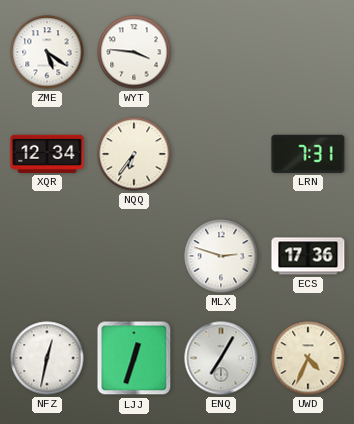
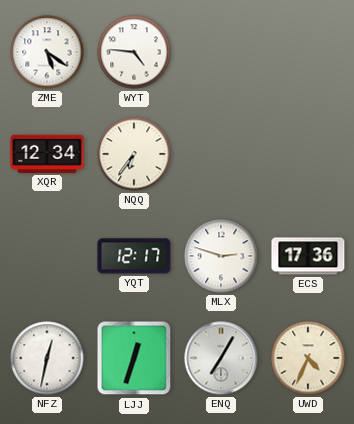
WYT: 3:46 -> 4:46
LRN: 7:31 -> none
YQT: none -> 12:17
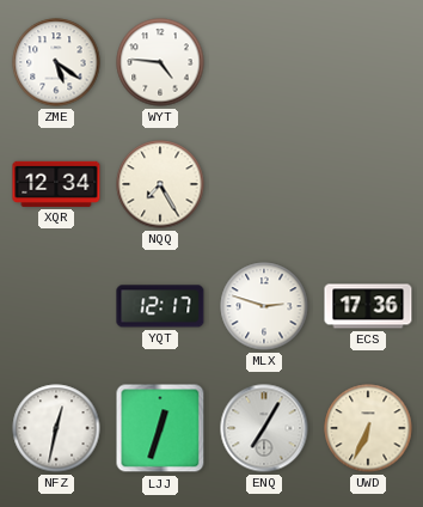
NQQ: 6:36 -> 7:25
UWD: 4:34 -> 6:34
